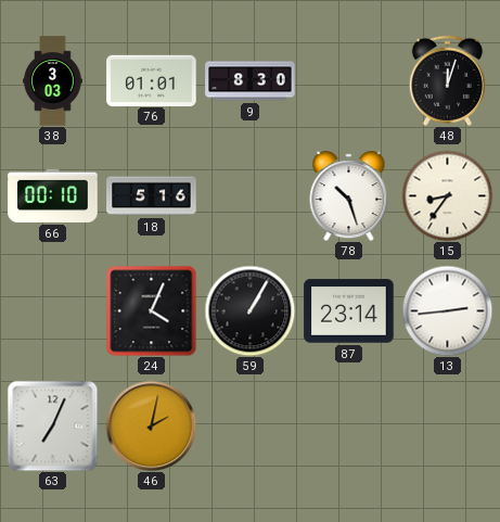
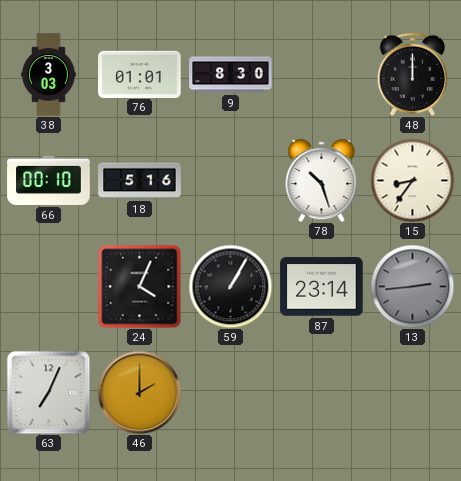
48: 12:03 -> 12:00
13 dial: white -> grey
46: 2:02 -> 2:00
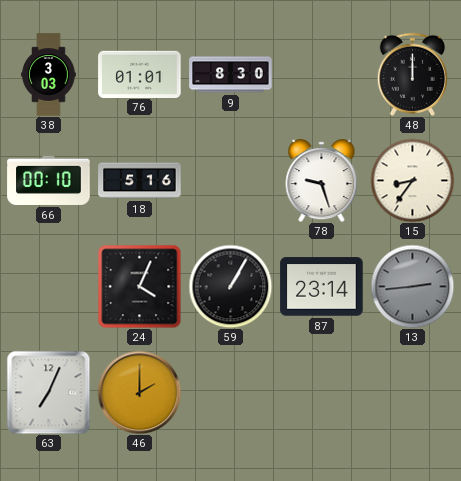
78: 10:27 -> 9:27
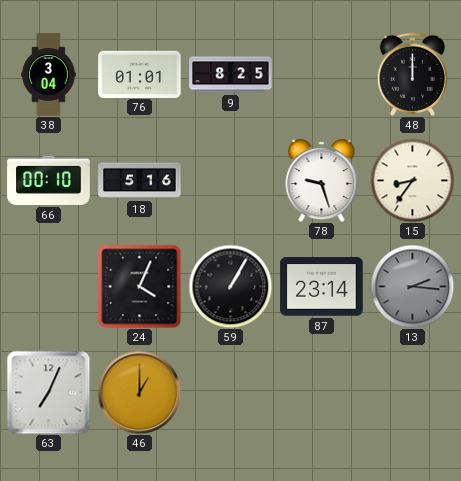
38: 3:03 -> 3:04
9: 8:30 -> 8:25
13: 2:44 -> 2:16
46: 2:00 -> 1:00
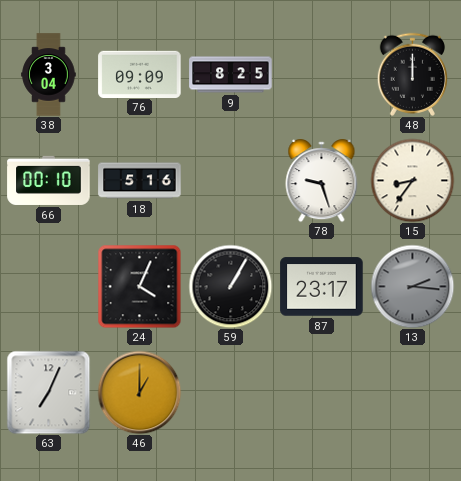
76: 01:01 -> 09:09
87: 23:14 -> 23:17
